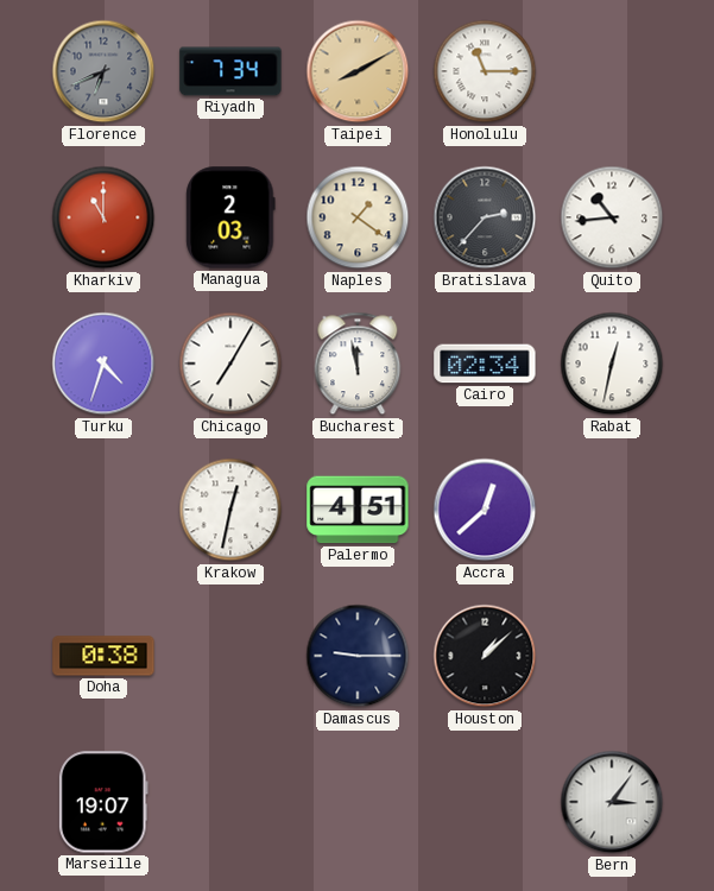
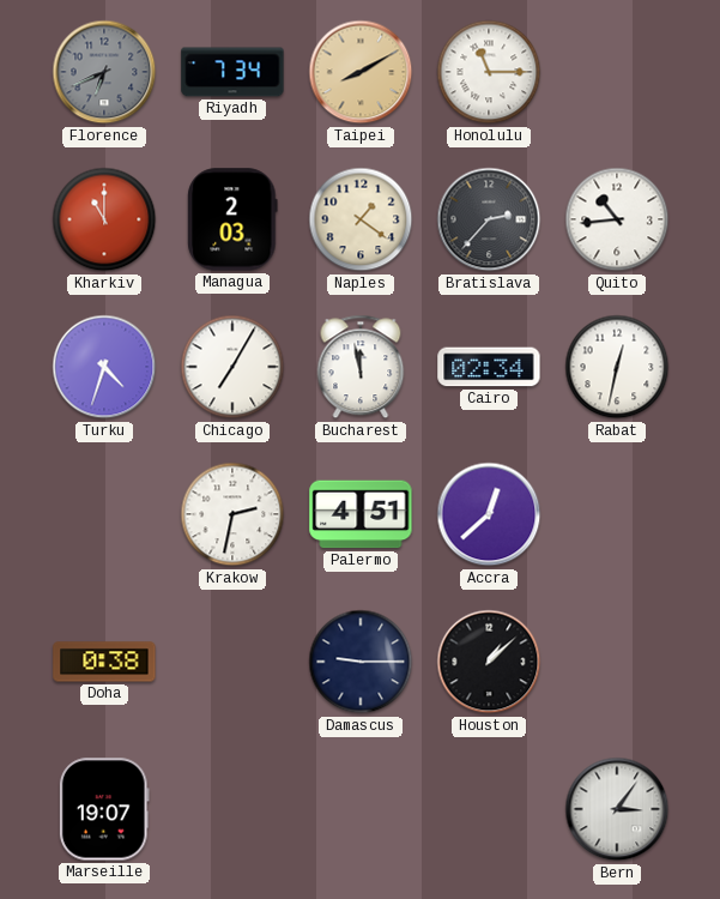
Krakow: 12:32 -> 2:32
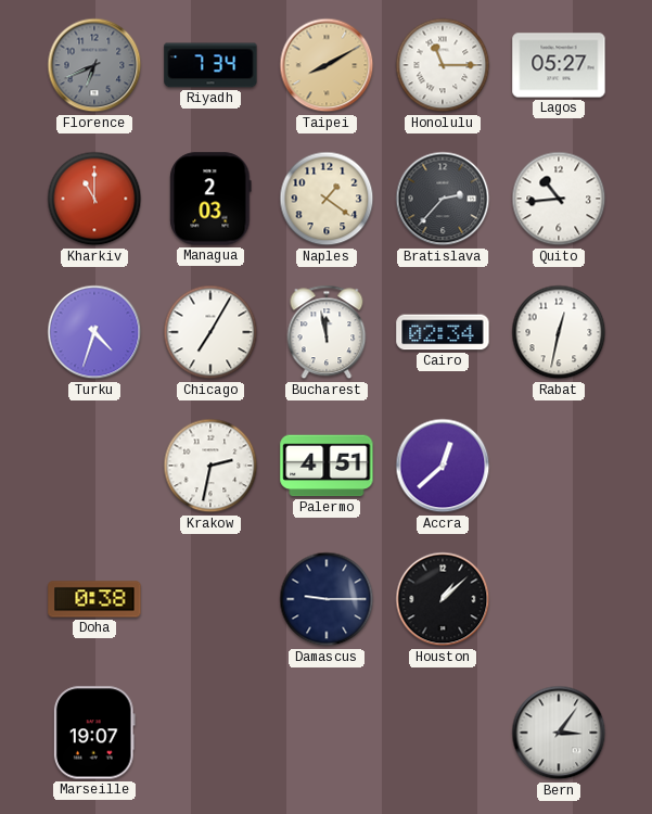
Lagos: none -> 05:27
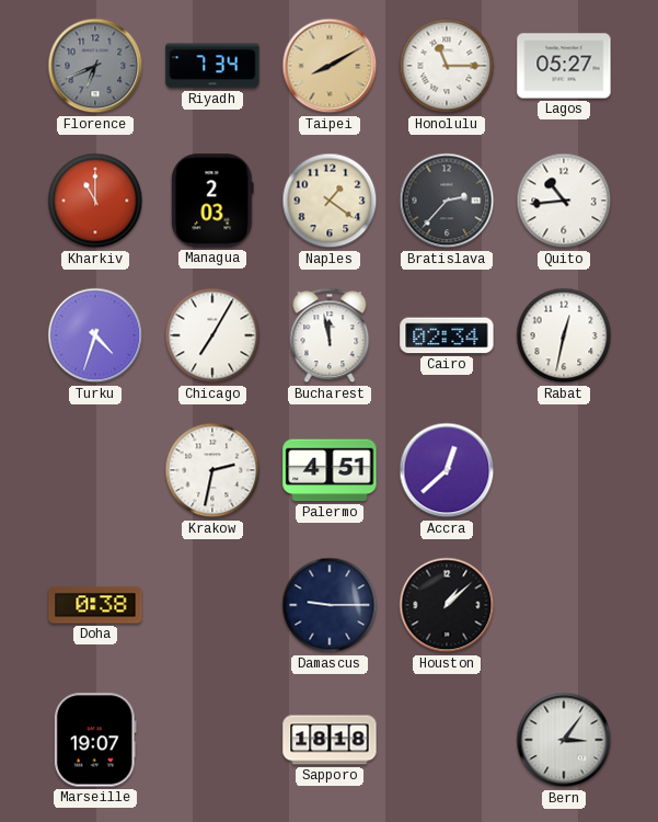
Sapporo: none -> 18:18
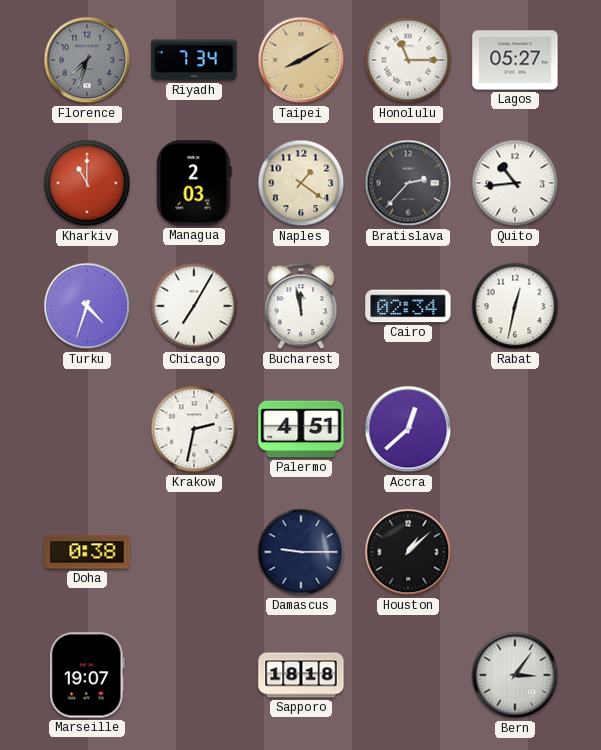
Florence: 6:41 -> 7:33
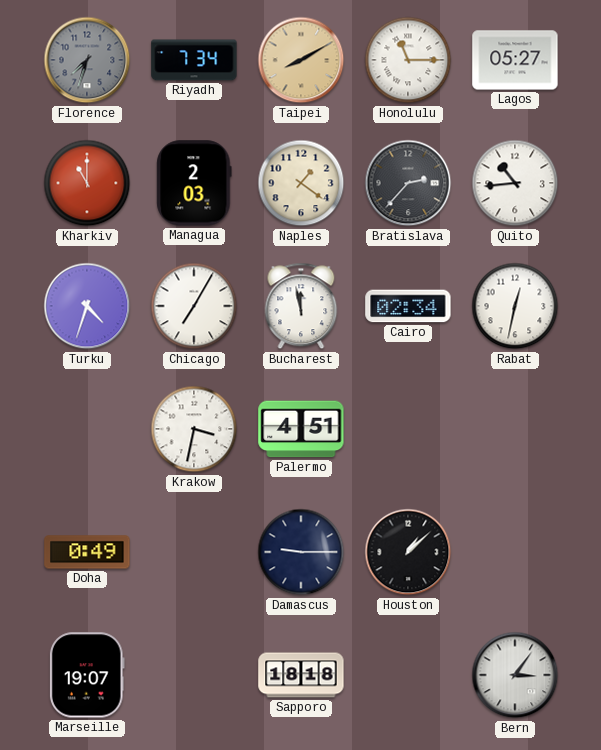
Krakow: 2:32 -> 3:32
Accra: 12:38 -> none
Doha: 0:38 -> 0:49
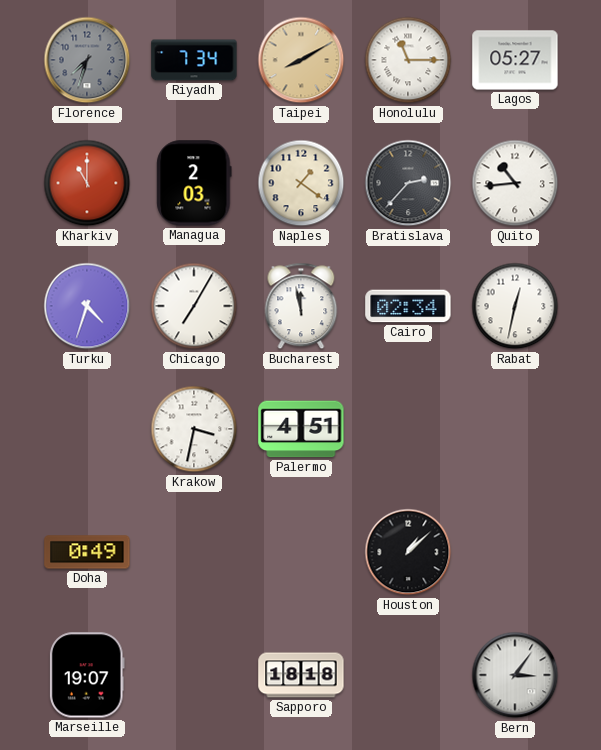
Damascus: 9:15 -> none
